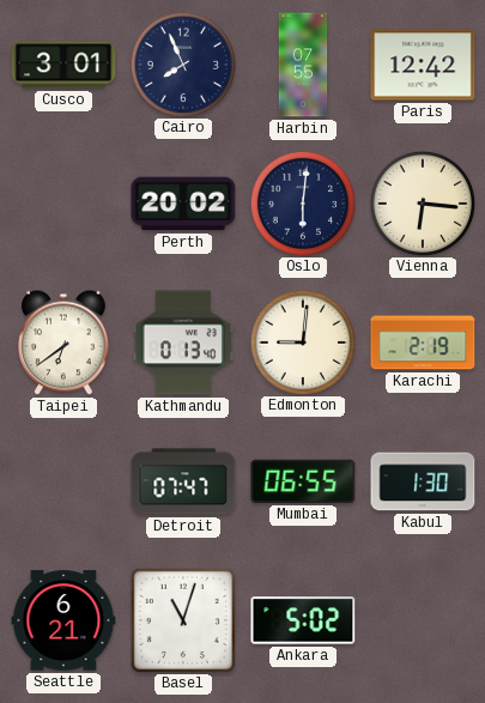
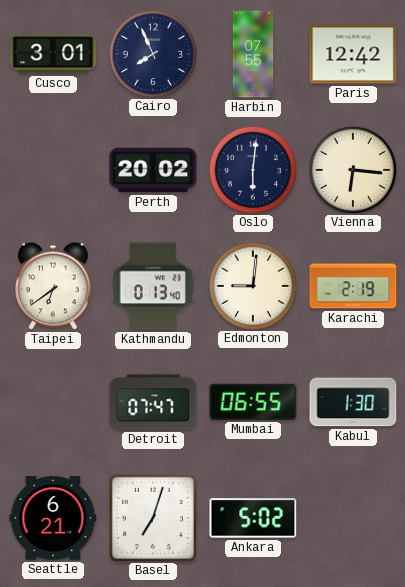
Basel: 11:03 -> 7:03
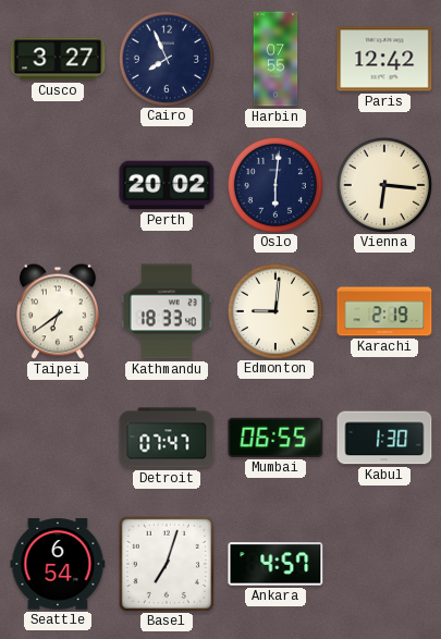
Cusco: 3:01 -> 3:27
Kathmandu: 0:13 -> 18:33
Seattle: 6:21 -> 6:54
Ankara: 5:02 -> 4:57
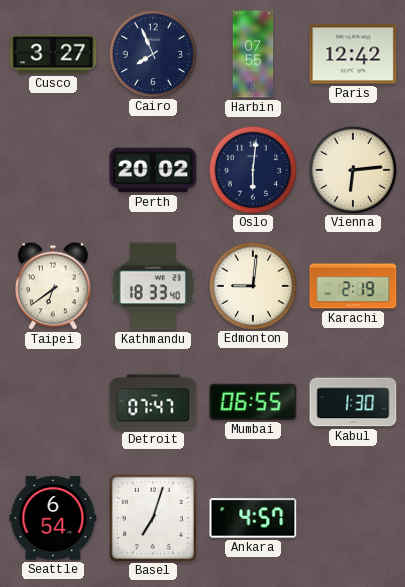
Vienna: 6:16 -> 6:14
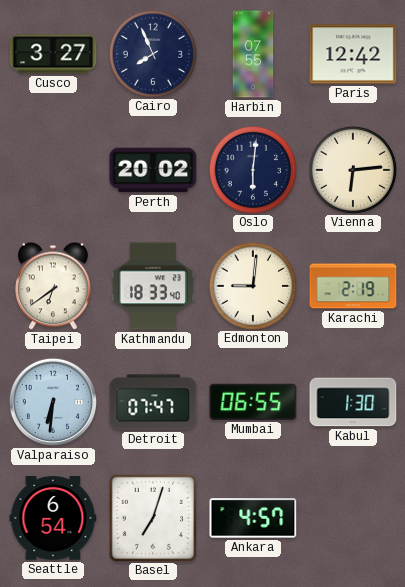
Valparaiso: none -> 6:31
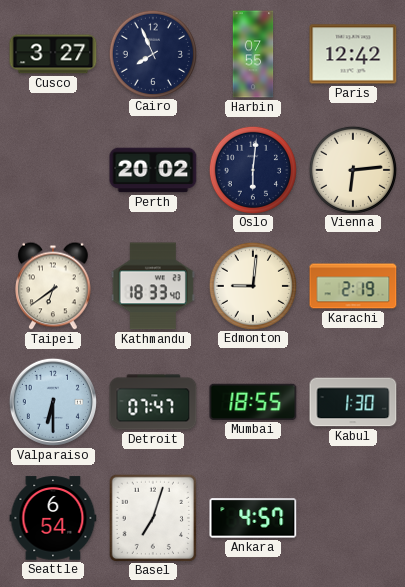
Valparaiso: 6:31 -> 6:30
Mumbai: 06:55 -> 18:55
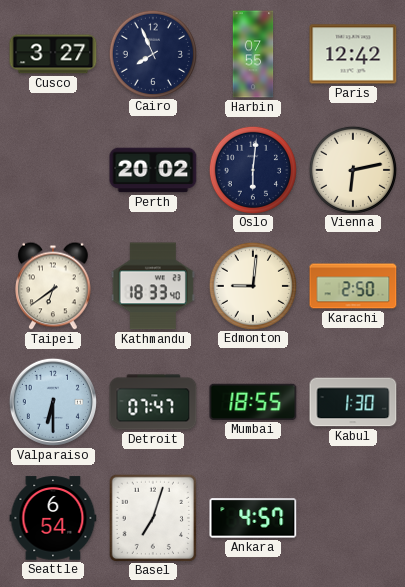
Vienna: 6:14 -> 6:13
Karachi: 2:19 -> 2:50
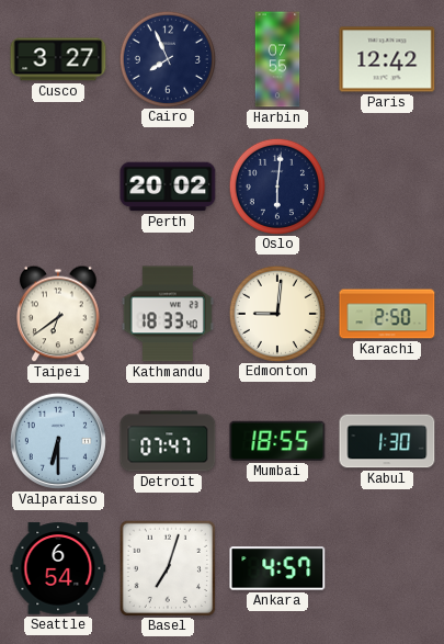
Vienna: 6:13 -> none
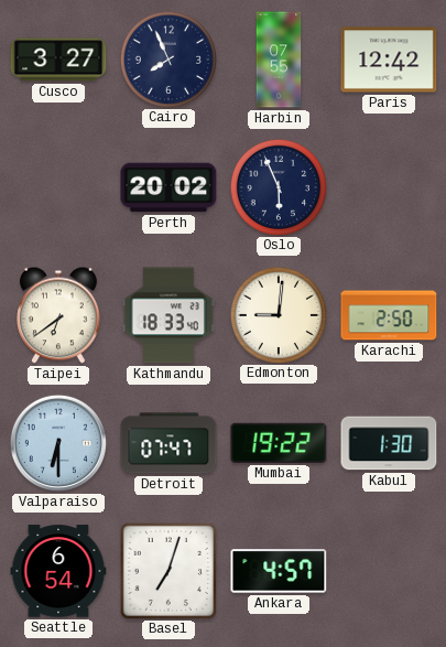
Oslo: 6:01 -> 5:56
Mumbai: 18:55 -> 19:22
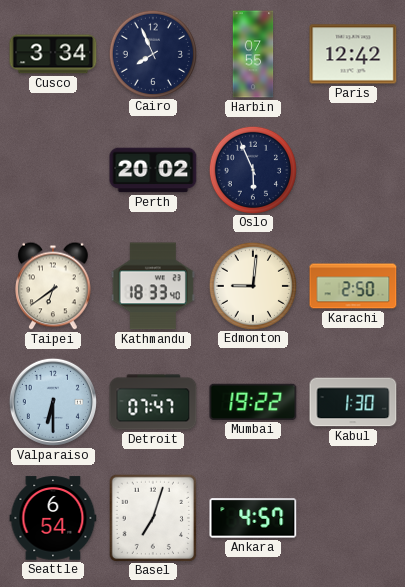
Cusco: 3:27 -> 3:34
